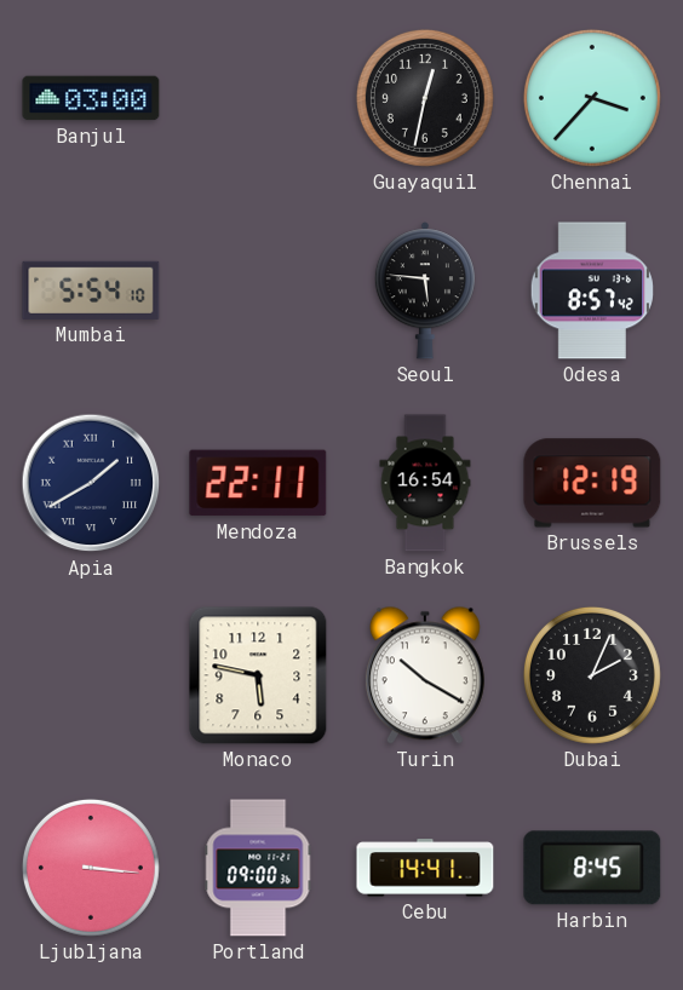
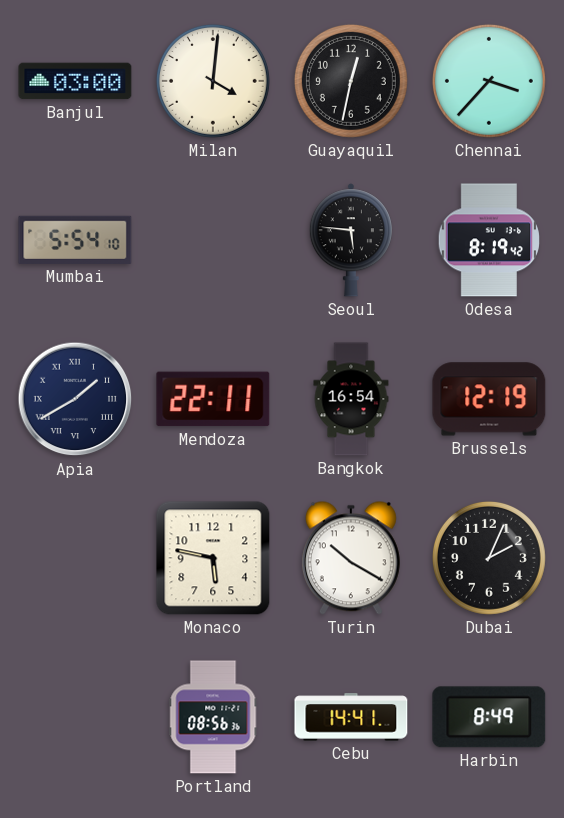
Milan: none -> 4:01
Odesa: 8:57 -> 8:19
Ljubljana: 3:16 -> none
Portland: 09:00 -> 08:56
Harbin: 8:45 -> 8:49
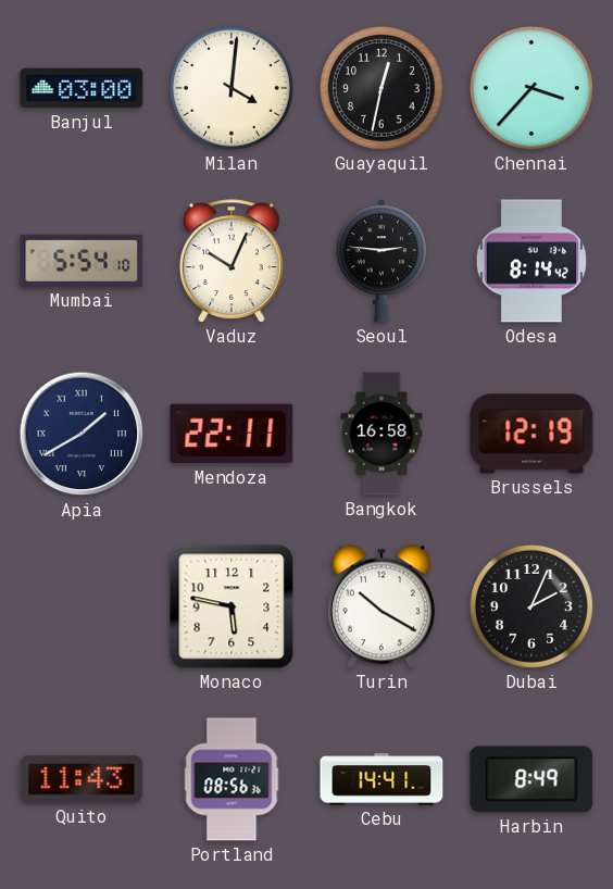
Vaduz: none -> 10:04
Seoul: 5:46 -> 2:46
Odesa: 8:19 -> 8:14
Bangkok: 16:54 -> 16:58
Quito: none -> 11:43
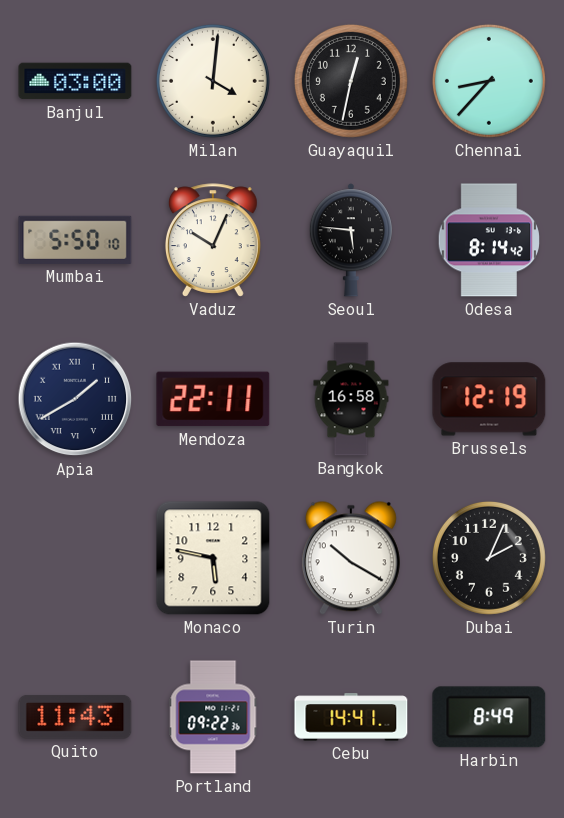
Chennai: 3:37 -> 8:37
Mumbai: 5:54 -> 5:50
Seoul: 2:46 -> 5:46
Portland: 08:56 -> 09:22
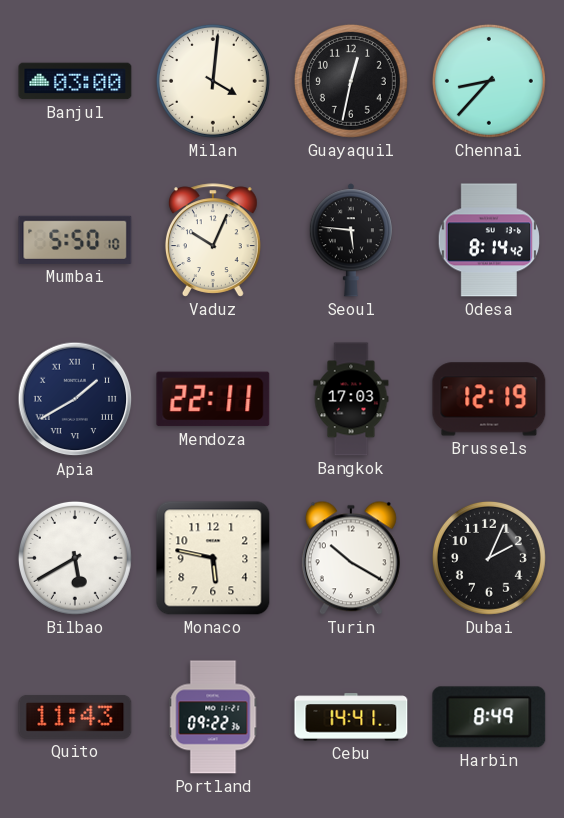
Bangkok: 16:58 -> 17:03
Bilbao: none -> 5:40
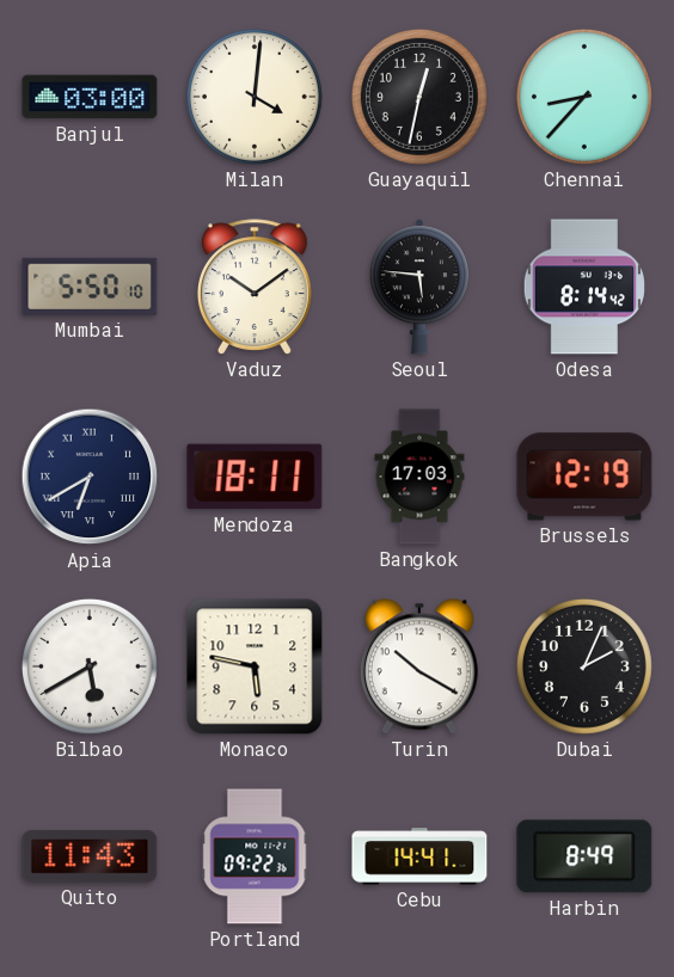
Vaduz: 10:04 -> 10:09
Apia: 1:40 -> 6:40
Mendoza: 22:11 -> 18:11
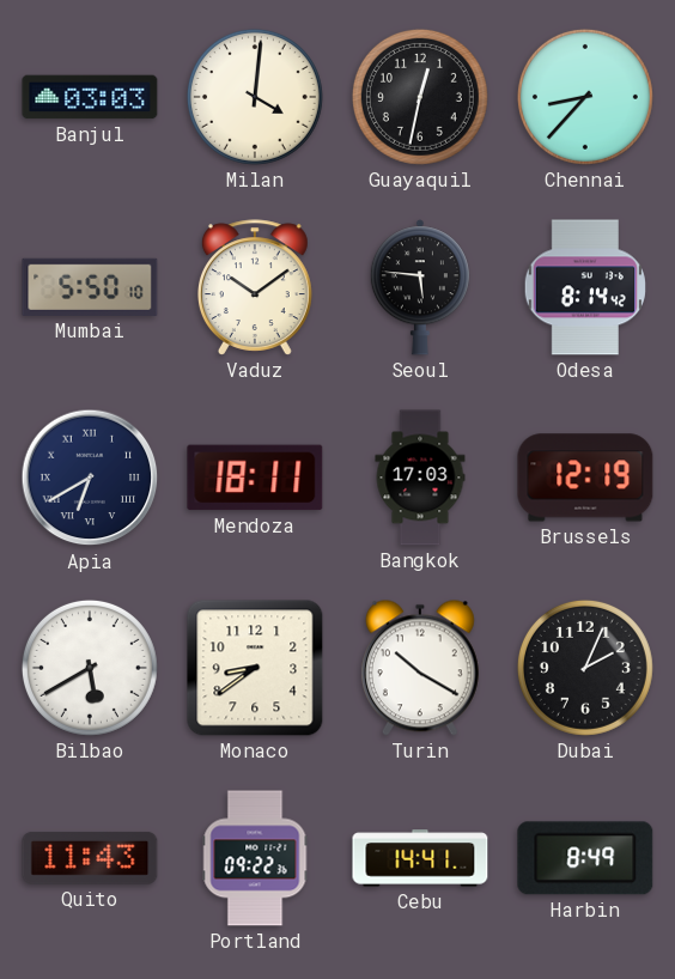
Banjul: 03:00 -> 03:03
Monaco: 5:47 -> 8:39
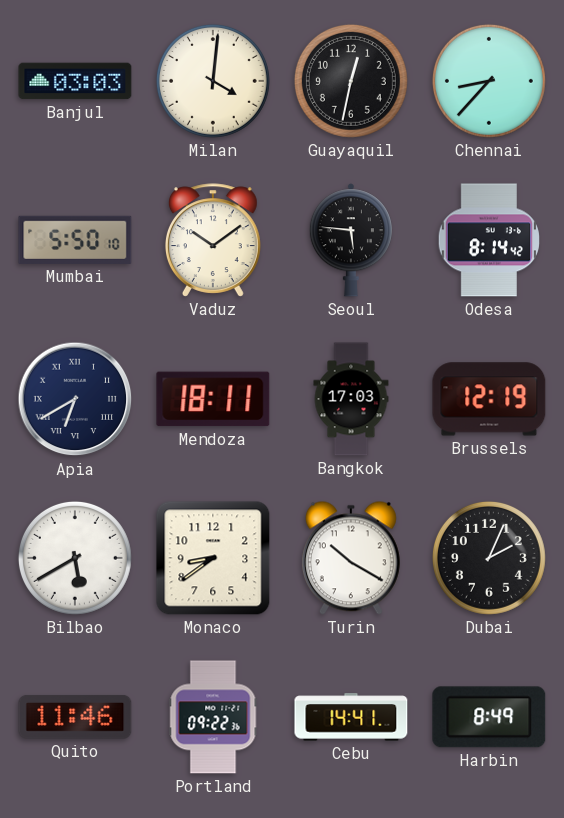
Quito: 11:43 -> 11:46
